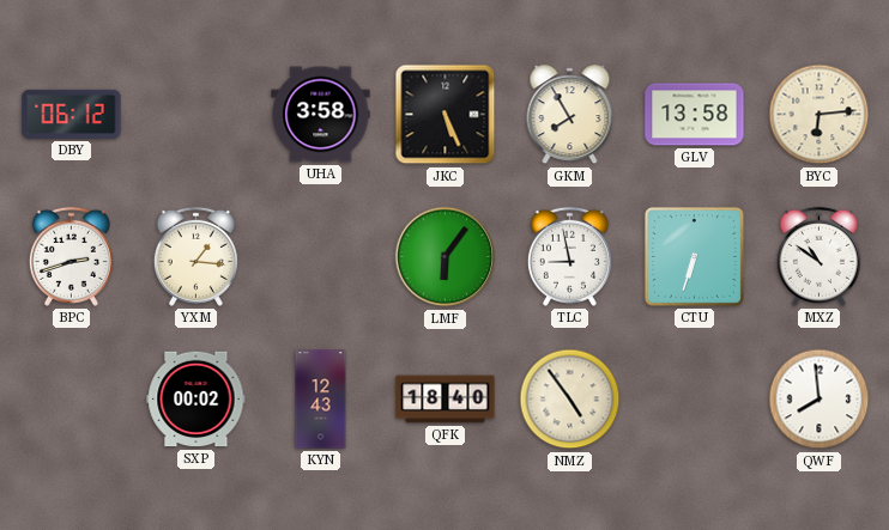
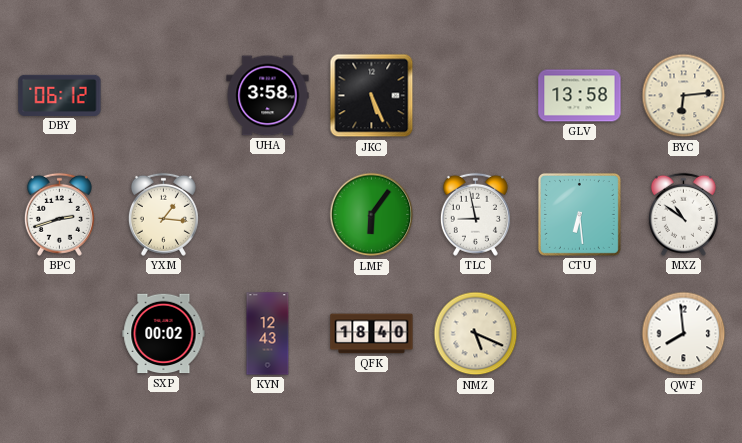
GKM: 7:55 -> none
CTU: 6:33 -> 6:29
NMZ: 4:54 -> 5:19
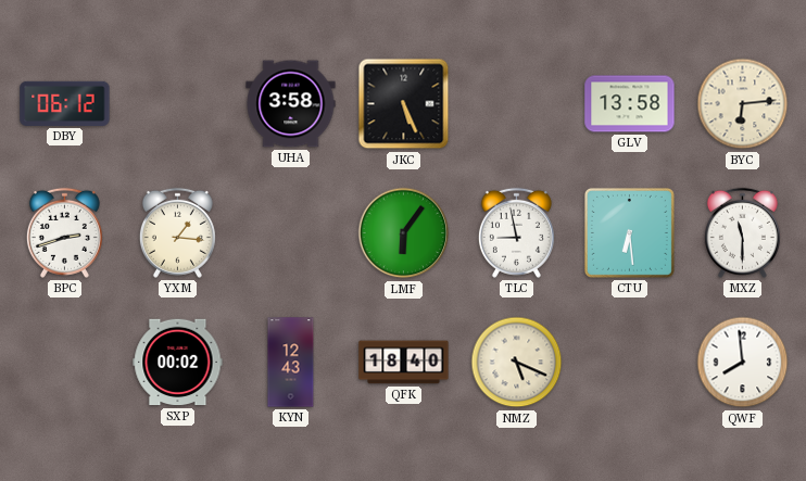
MXZ: 10:51 -> 11:30
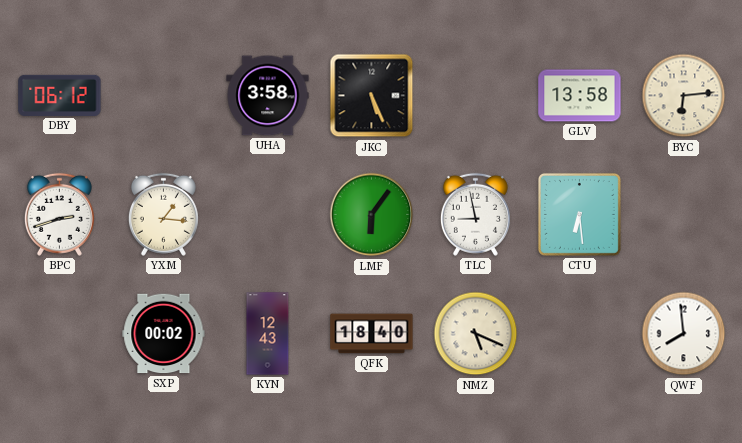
MXZ: 11:30 -> none
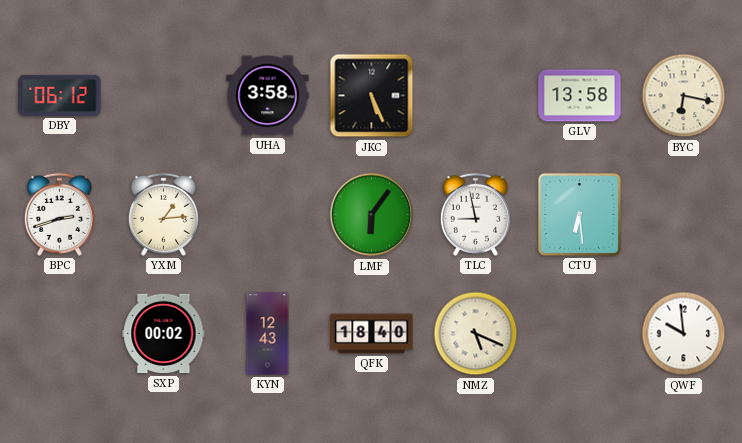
BYC: 6:14 -> 6:17
YXM: 1:16 -> 1:14
QWF: 7:59 -> 9:59
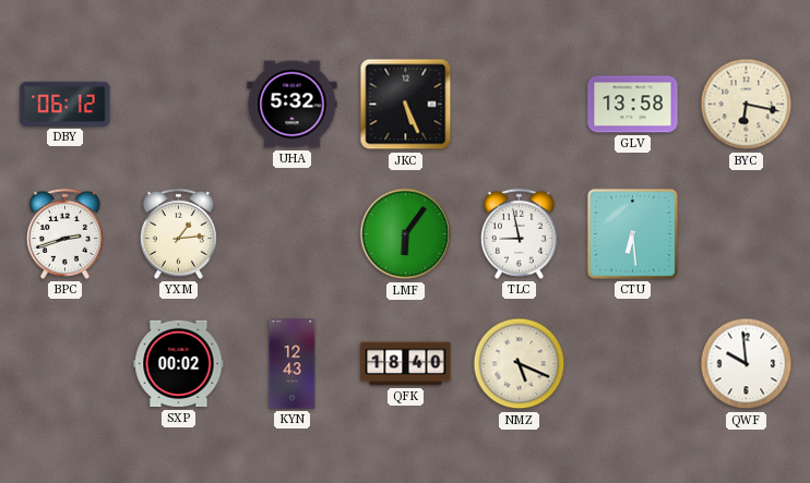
UHA: 3:58 -> 5:32
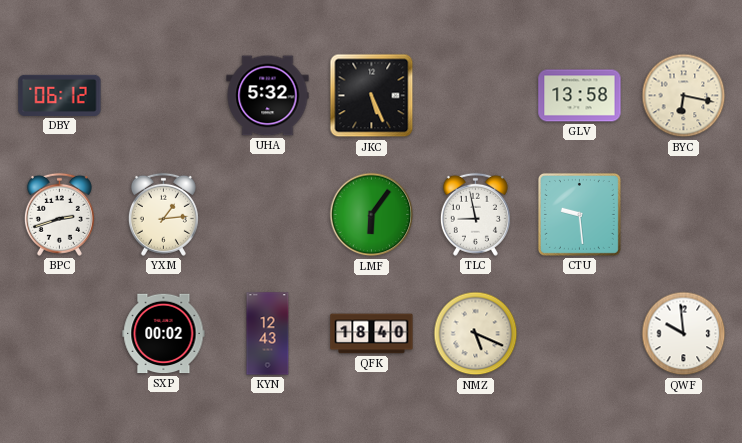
CTU: 6:29 -> 9:29
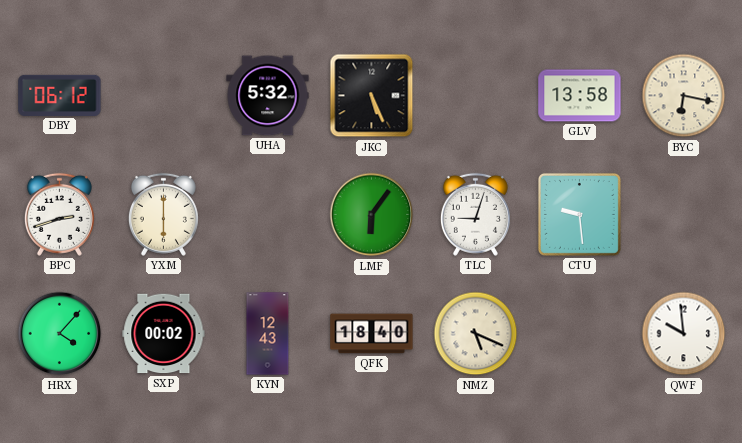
YXM: 1:14 -> 6:00
TLC: 8:58 -> 9:03
HRX: none -> 4:07
